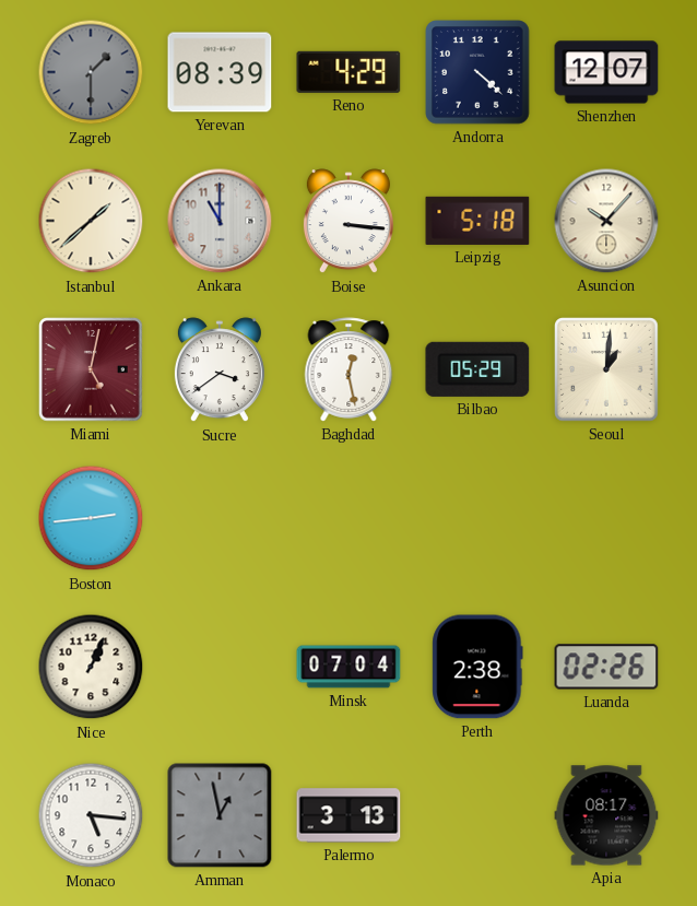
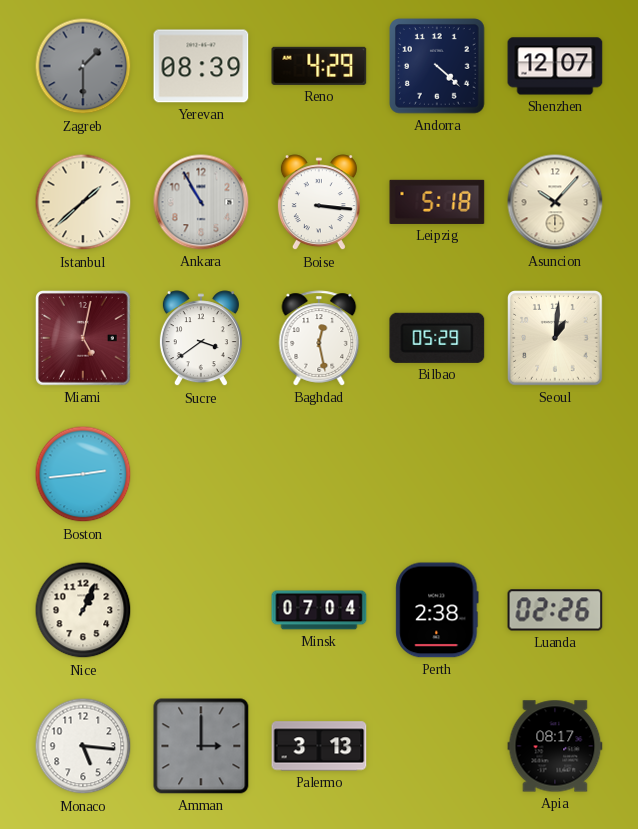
Ankara: 11:00 -> 10:55
Amman: 12:58 -> 3:00
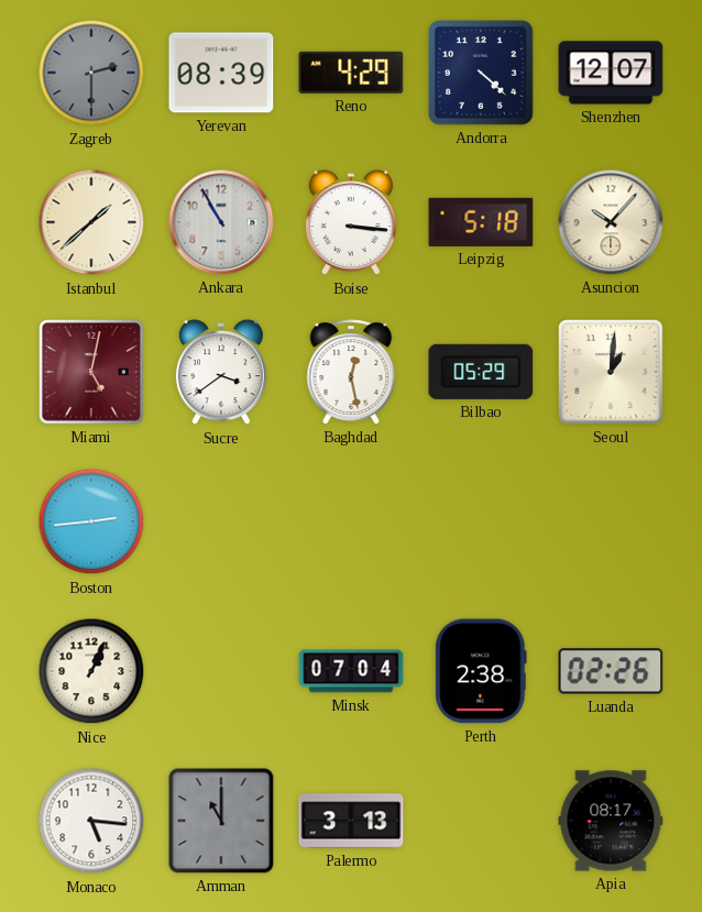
Zagreb: 1:30 -> 2:30
Amman: 3:00 -> 11:00
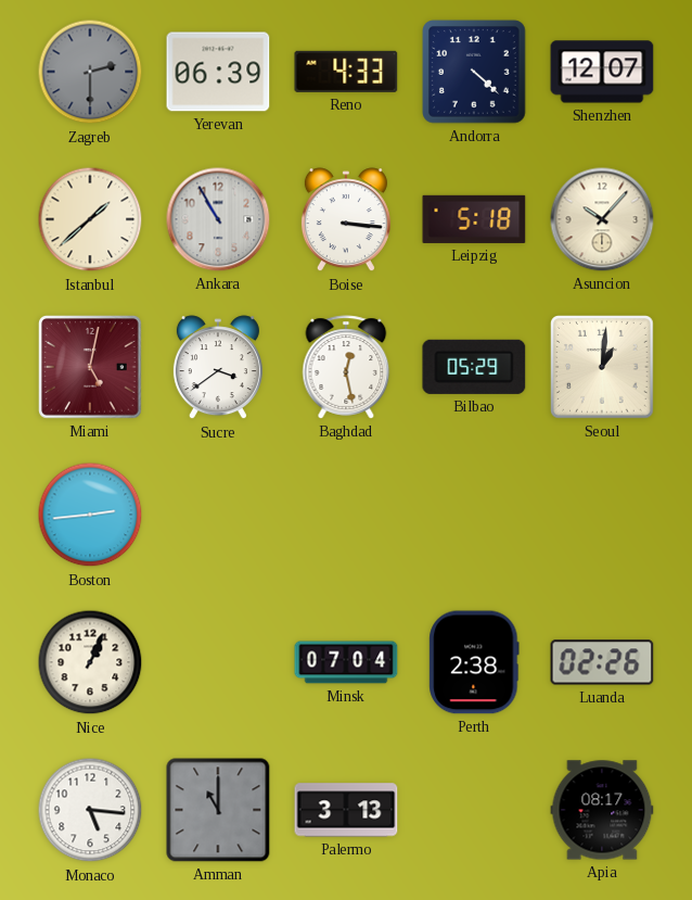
Yerevan: 08:39 -> 06:39
Reno: 4:29 -> 4:33
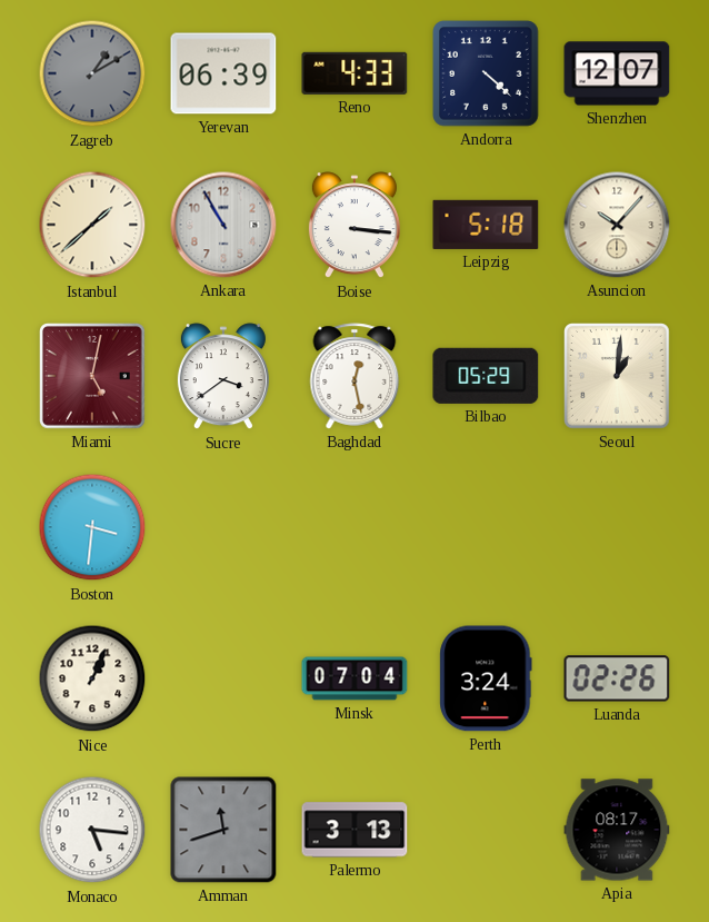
Zagreb: 2:30 -> 1:10
Boston: 2:44 -> 3:31
Perth: 2:38 -> 3:24
Amman: 11:00 -> 11:42
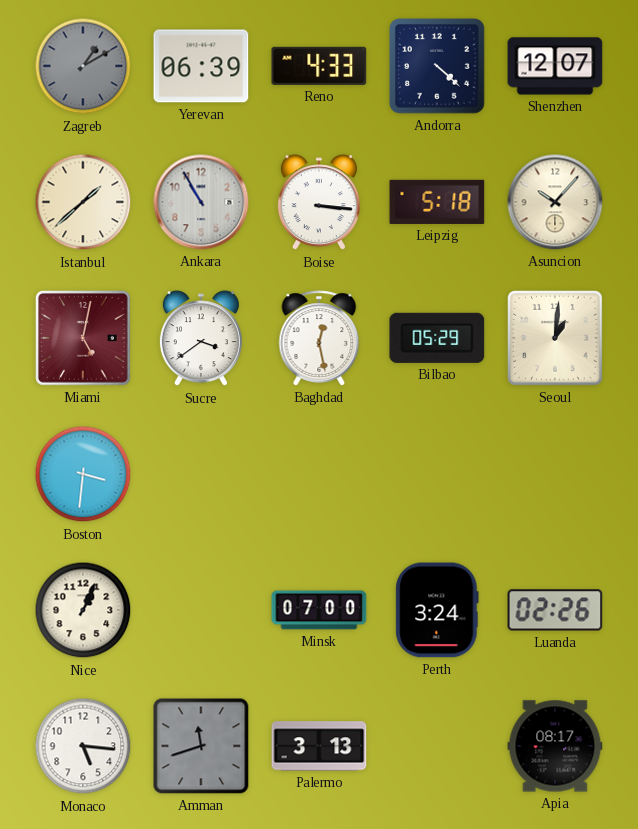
Minsk: 07:04 -> 07:00
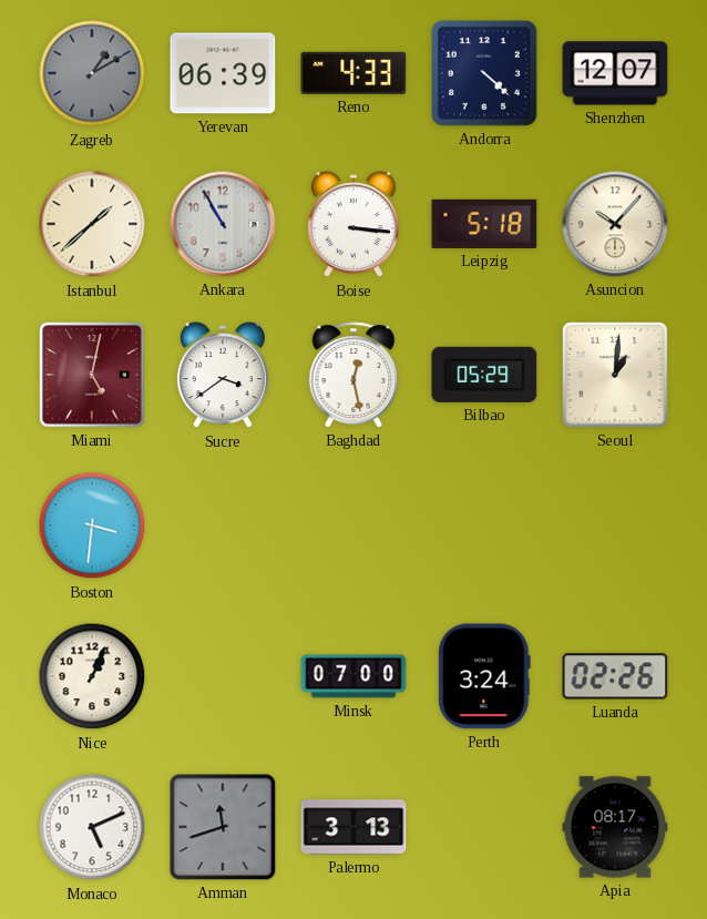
Monaco: 5:16 -> 5:11
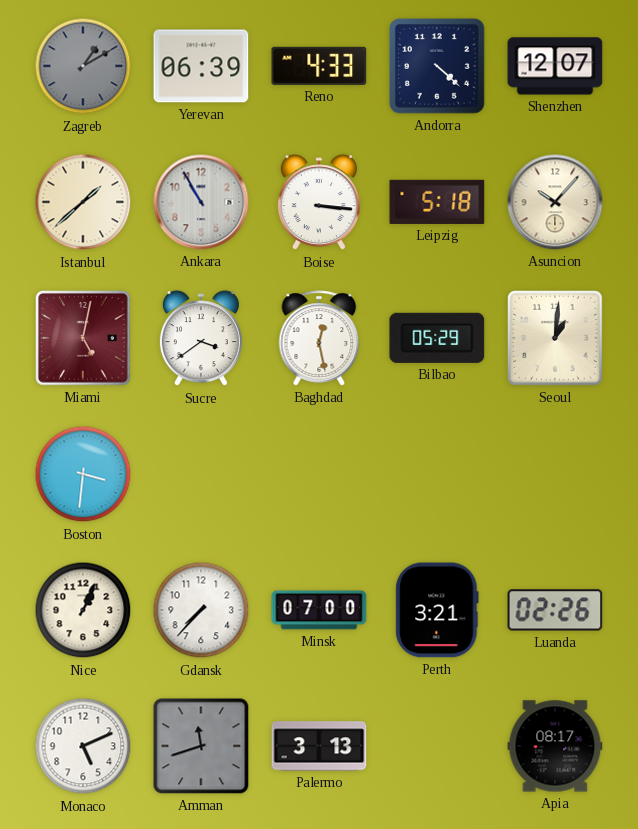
Gdansk: none -> 7:37
Perth: 3:24 -> 3:21
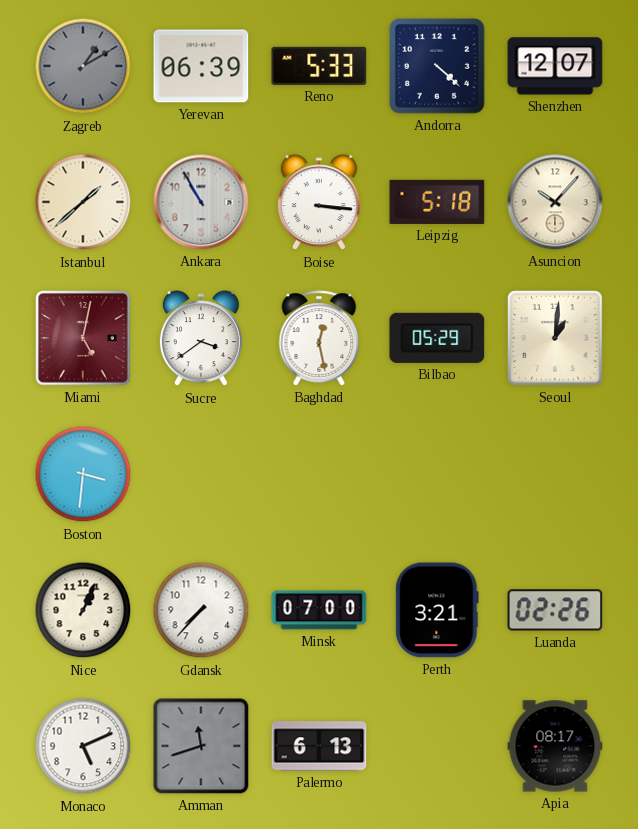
Reno: 4:33 -> 5:33
Palermo: 3:13 -> 6:13
